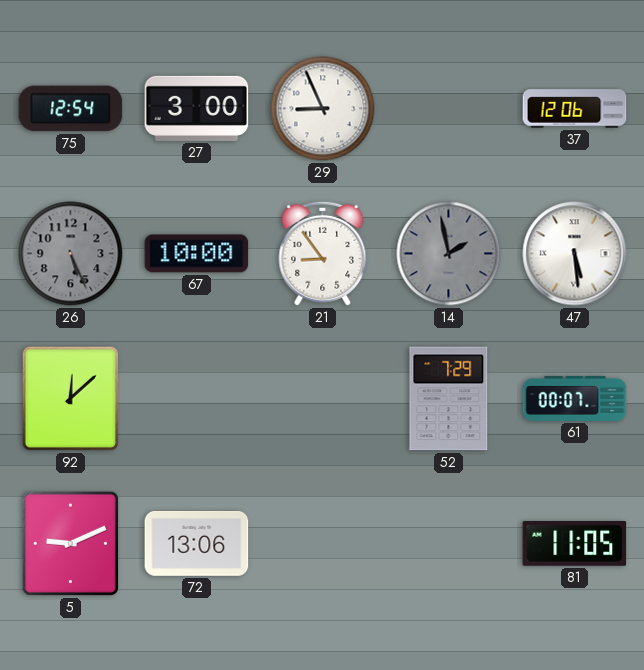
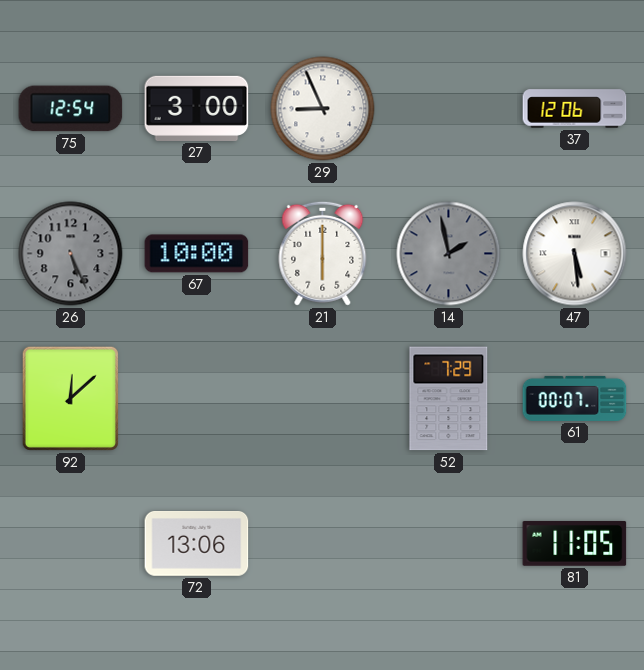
21: 8:54 -> 6:00
5: 9:11 -> none
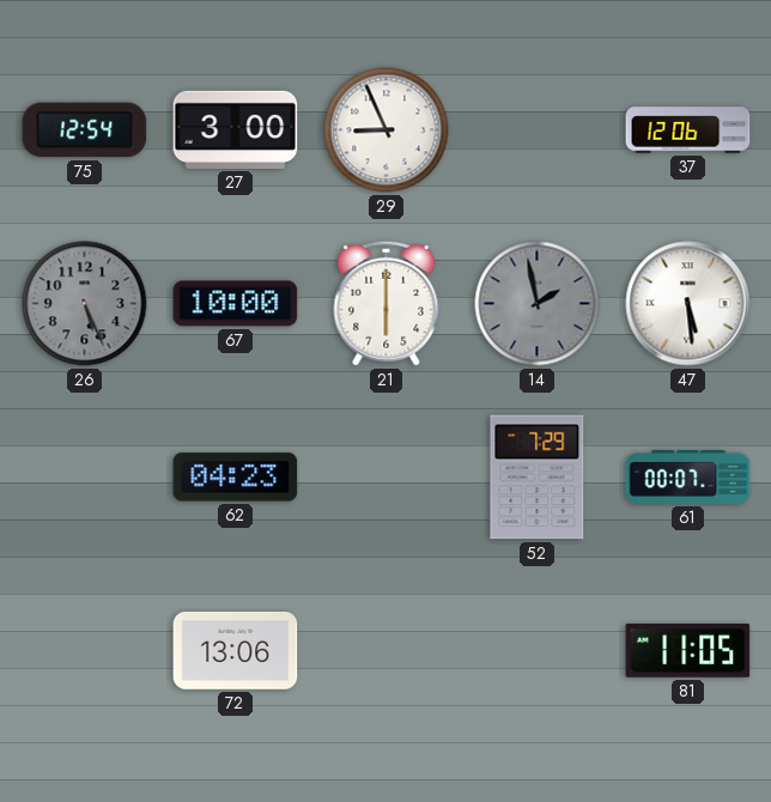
92: 12:08 -> none
62: none -> 04:23
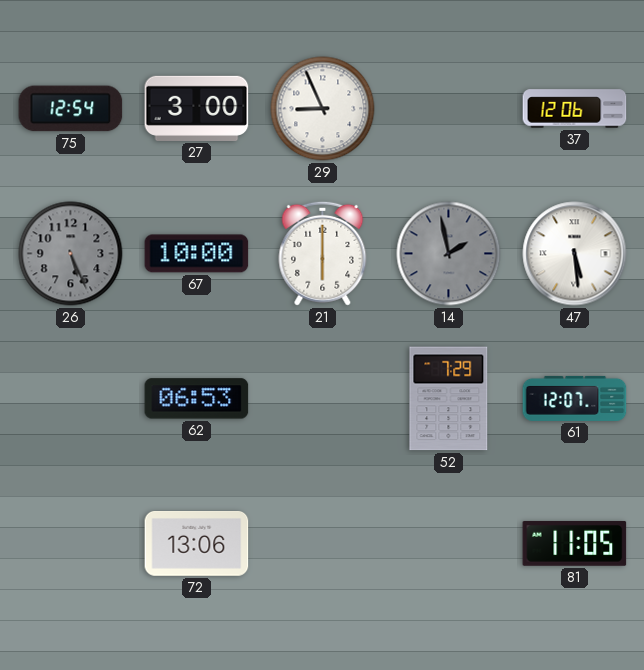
62: 04:23 -> 06:53
61: 00:07 -> 12:07
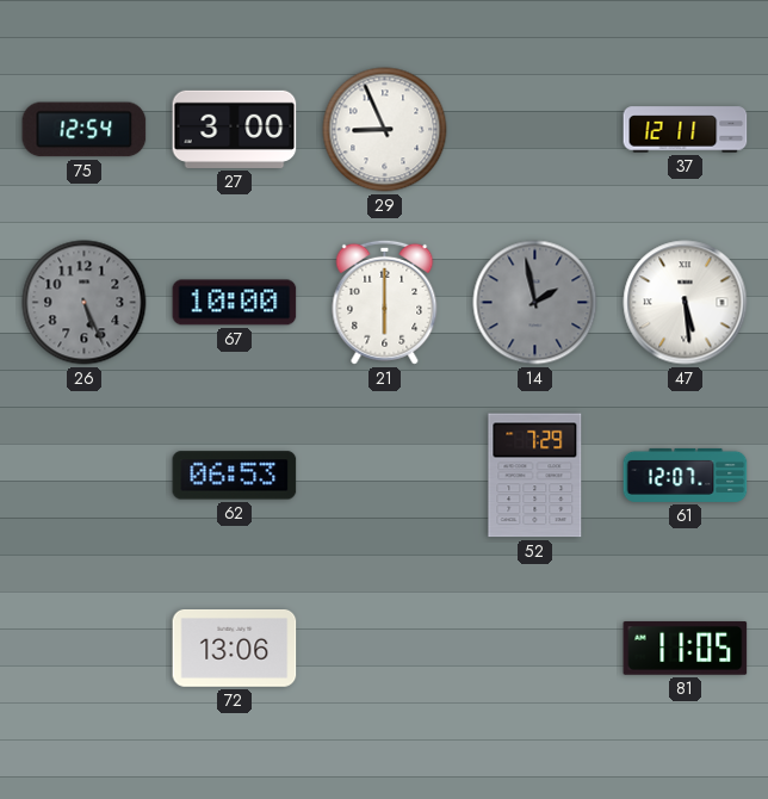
37: 12:06 -> 12:11
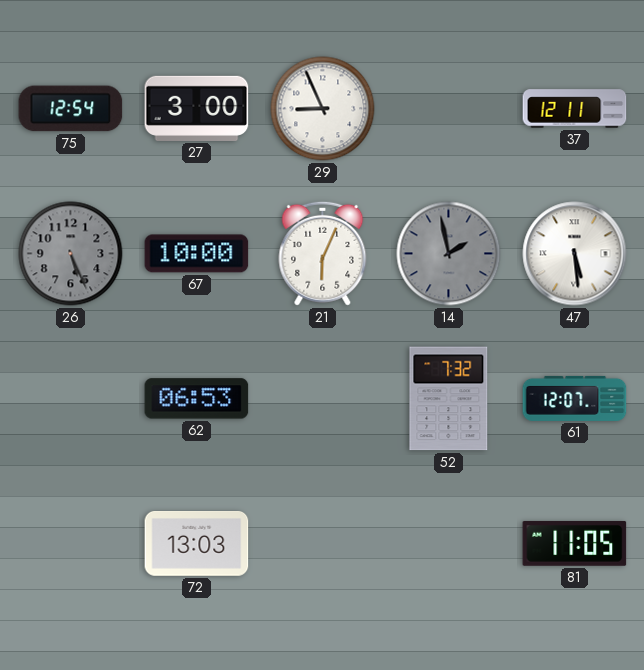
21: 6:00 -> 6:04
52: 7:29 -> 7:32
72: 13:06 -> 13:03
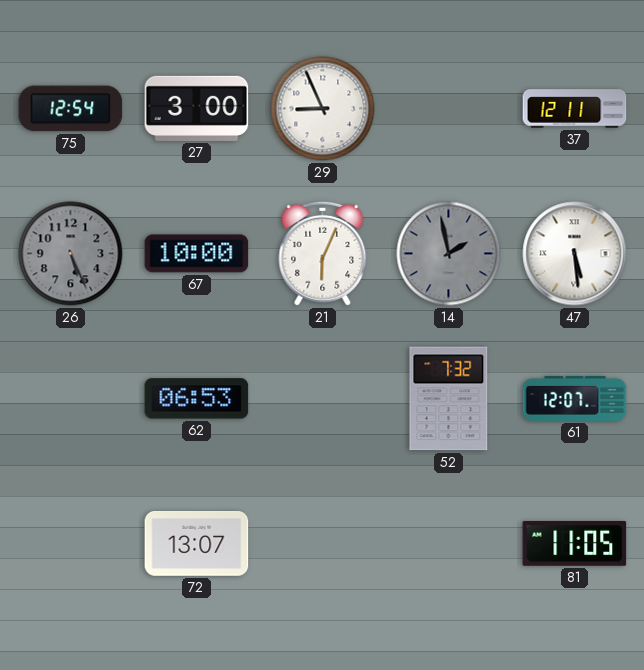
72: 13:03 -> 13:07
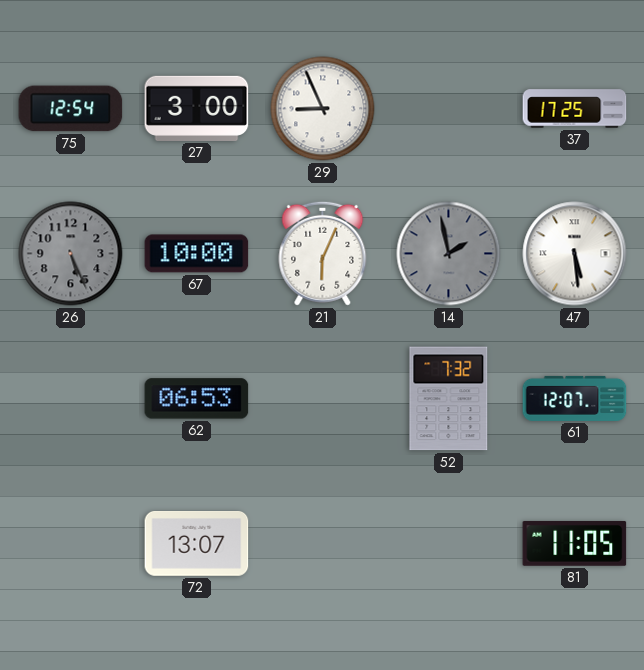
37: 12:11 -> 17:25
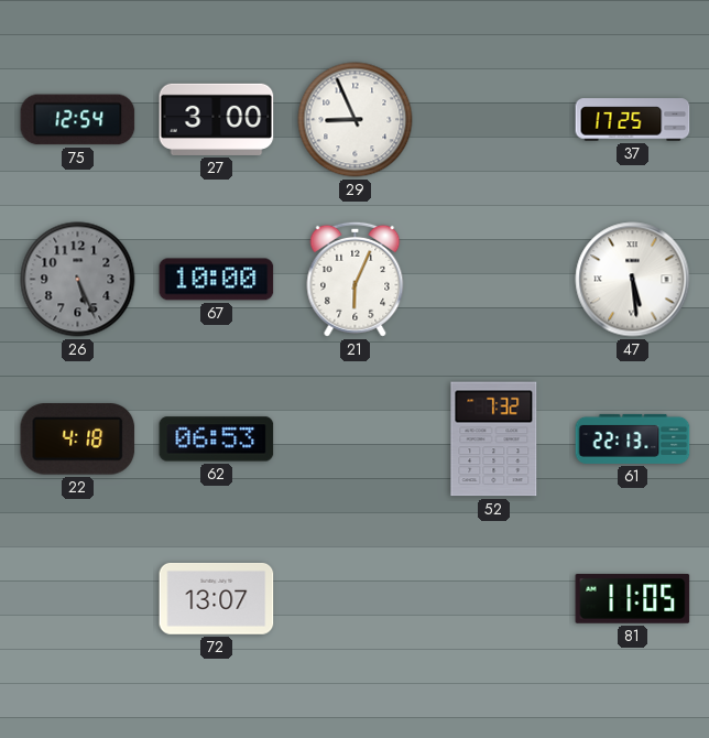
14: 1:58 -> none
22: none -> 4:18
61: 12:07 -> 22:13
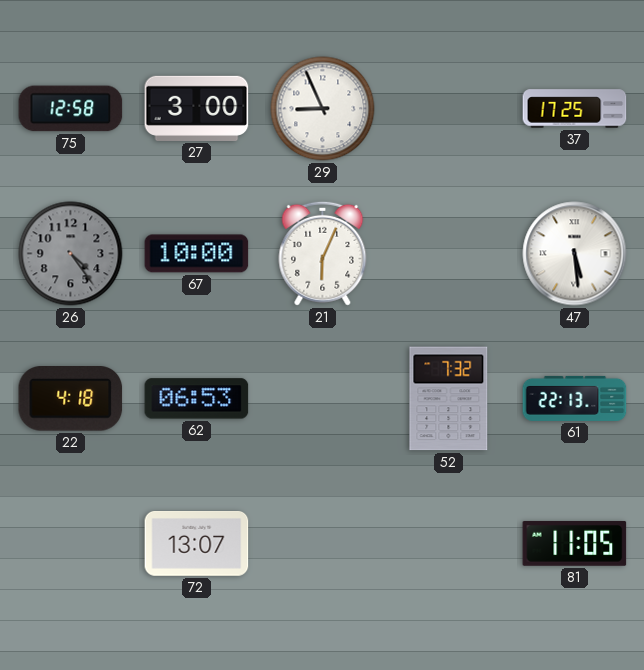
75: 12:54 -> 12:58
26: 5:26 -> 4:24
